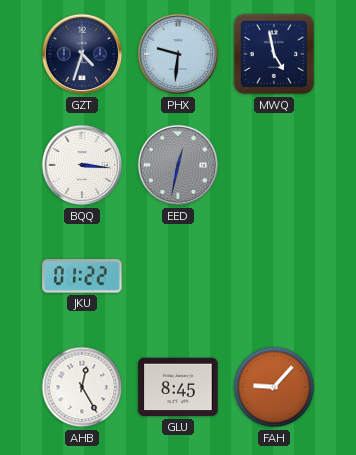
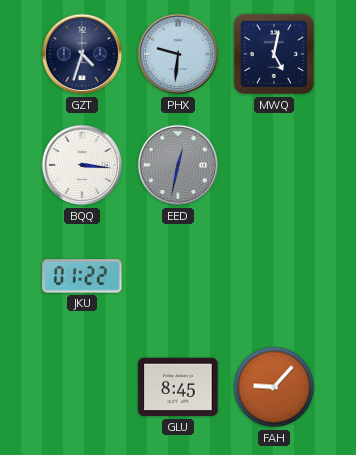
MWQ: 4:58 -> 5:02
AHB: 12:25 -> none
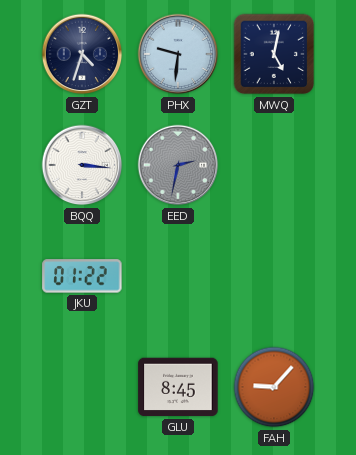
EED: 12:32 -> 2:32
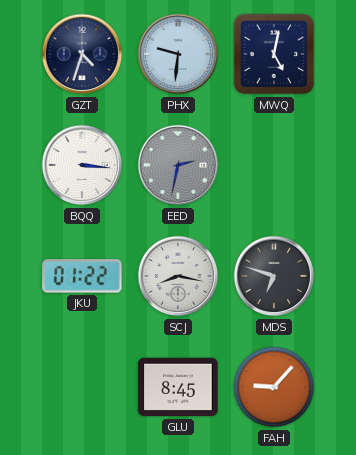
SCJ: none -> 8:17
MDS: none -> 6:48
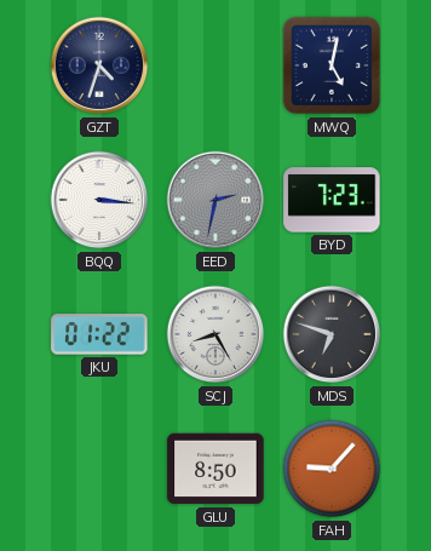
PHX: 9:31 -> none
BYD: none -> 7:23
SCJ: 8:17 -> 8:25
GLU: 8:45 -> 8:50
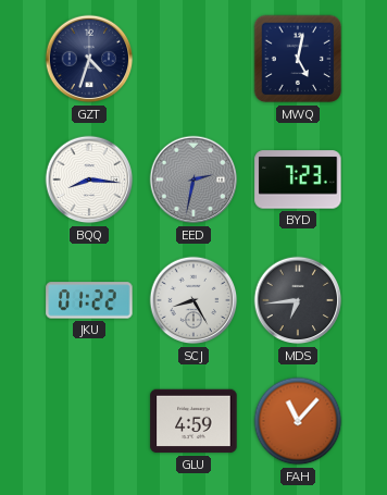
BQQ: 3:16 -> 8:16
MDS: 6:48 -> 6:44
GLU: 8:50 -> 4:59
FAH: 9:07 -> 11:07
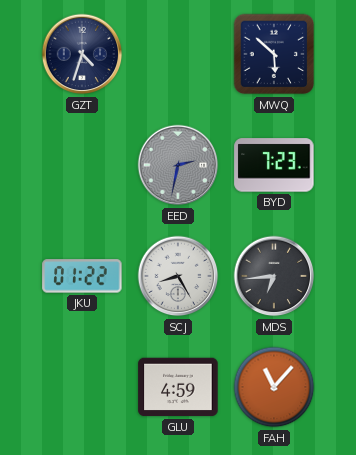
MWQ: 5:02 -> 5:52
BQQ: 8:16 -> none
